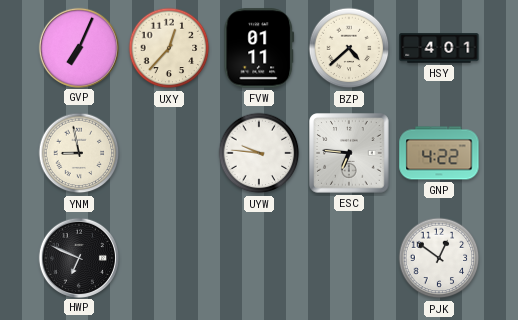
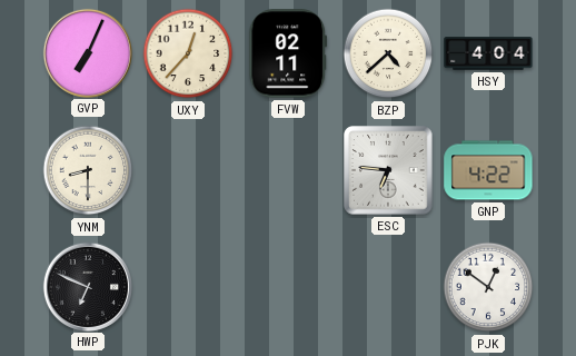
FVW: 01:11 -> 02:11
HSY: 4:01 -> 4:04
YNM: 8:58 -> 8:30
UYW: 9:46 -> none
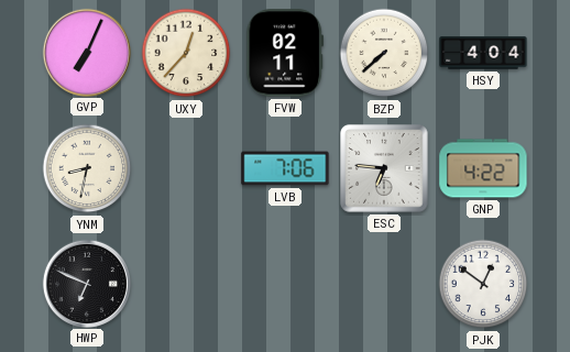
BZP: 4:38 -> 7:38
YNM: 8:30 -> 8:32
LVB: none -> 7:06
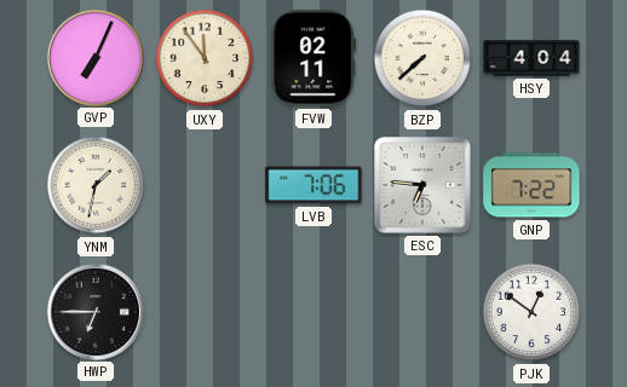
UXY: 12:37 -> 11:54
YNM: 8:32 -> 1:32
GNP: 4:22 -> 7:22
HWP: 6:49 -> 6:45
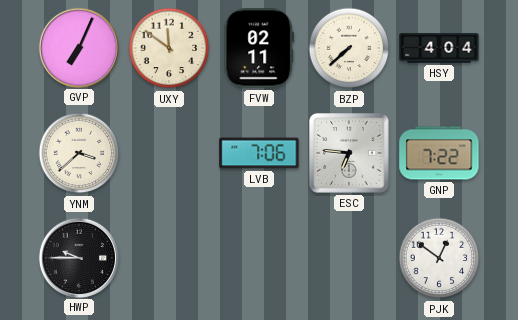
UXY: 11:54 -> 11:51
YNM: 1:32 -> 3:38
HWP: 6:45 -> 9:45
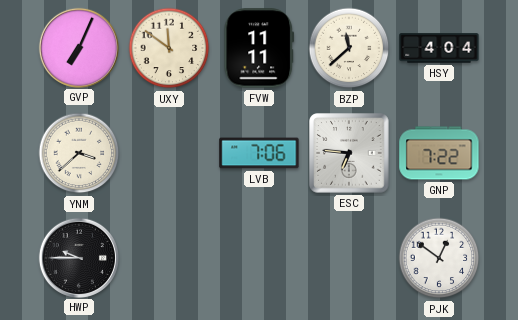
FVW: 02:11 -> 11:11
BZP: 7:38 -> 11:38
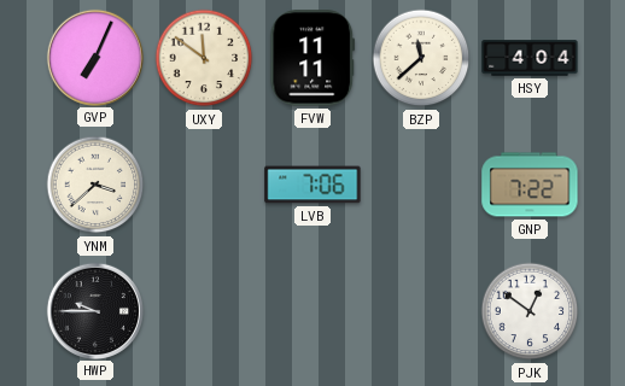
ESC: 6:46 -> none
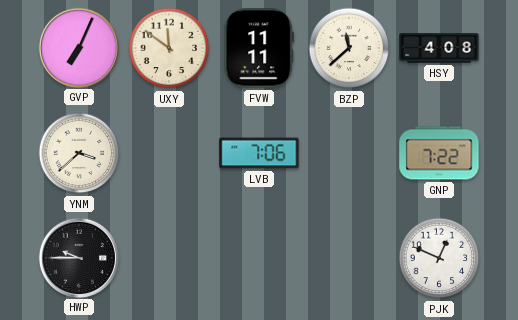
HSY: 4:04 -> 4:08
PJK: 12:51 -> 12:49
